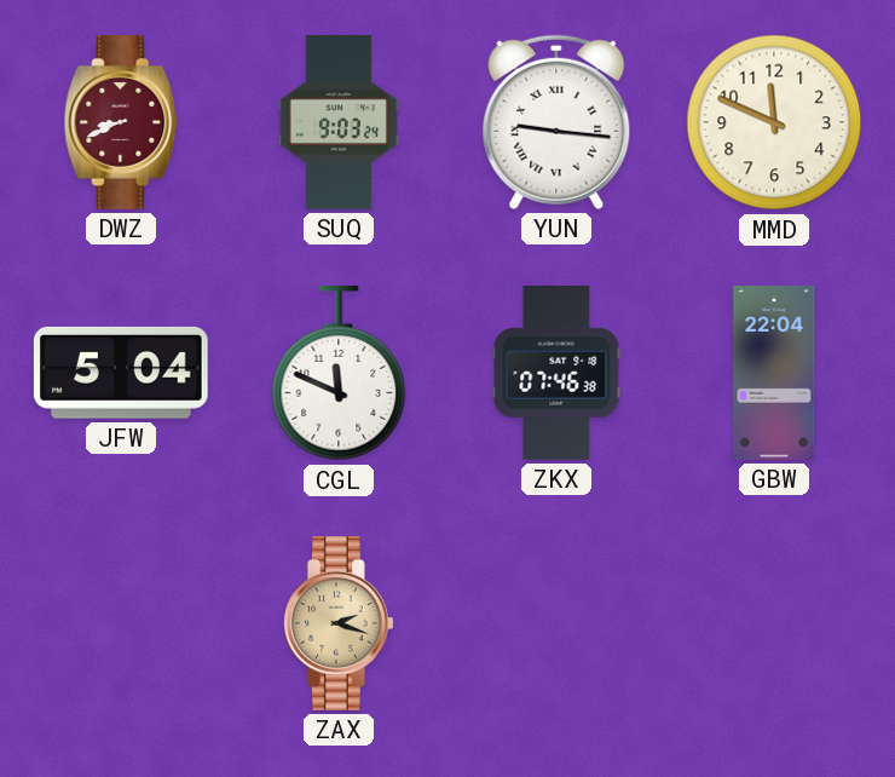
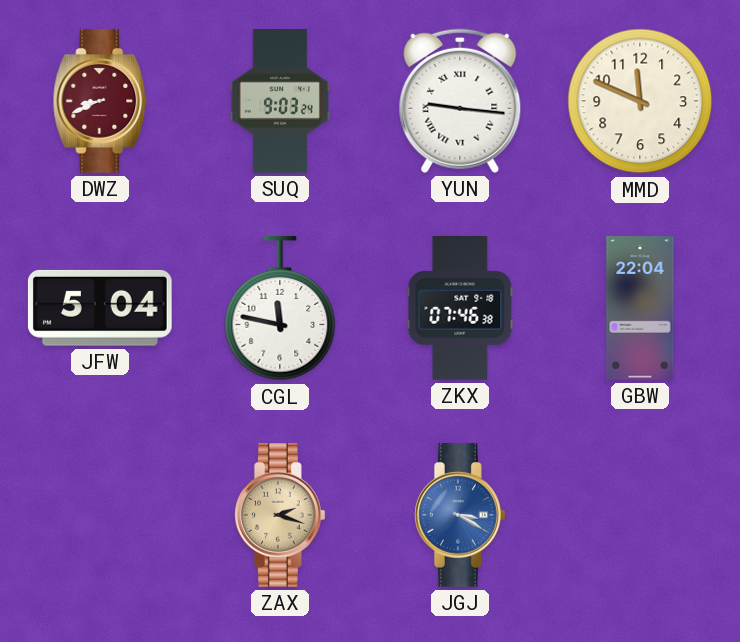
CGL: 11:49 -> 11:47
JGJ: none -> 3:20
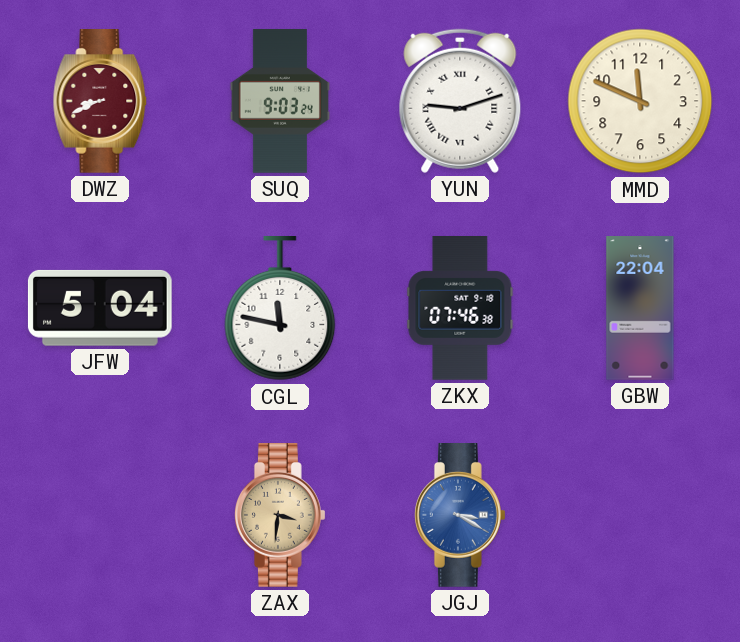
YUN: 9:16 -> 9:12
ZAX: 2:18 -> 3:31
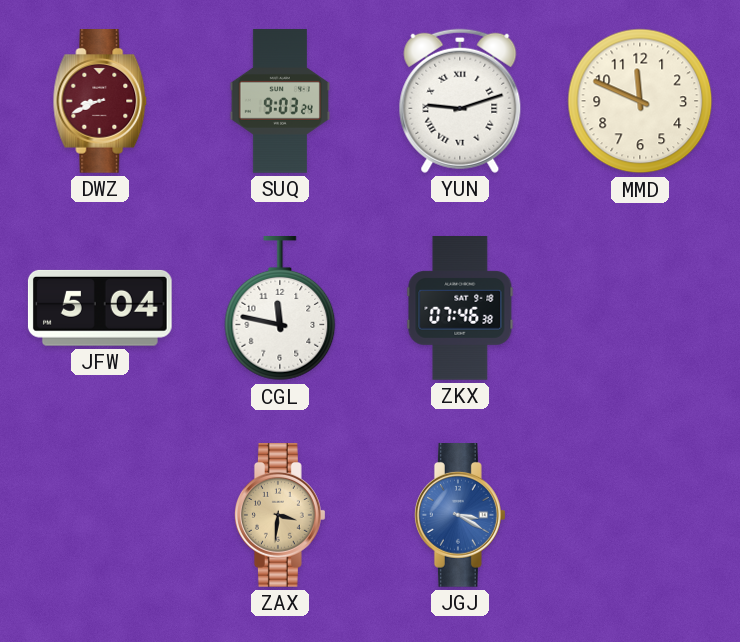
GBW: 22:04 -> none
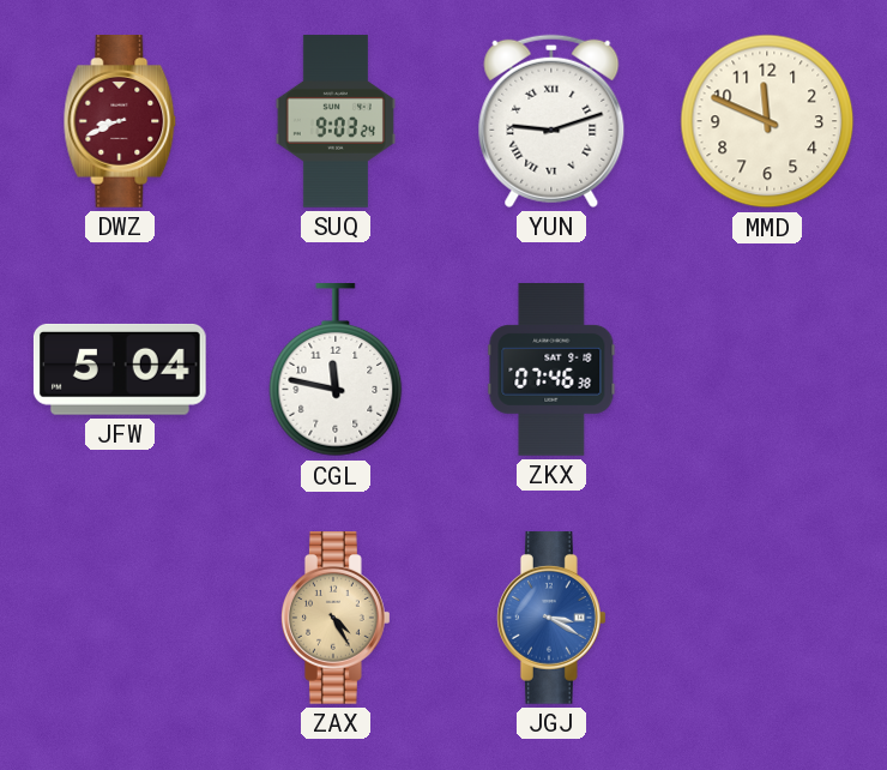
ZAX: 3:31 -> 4:25
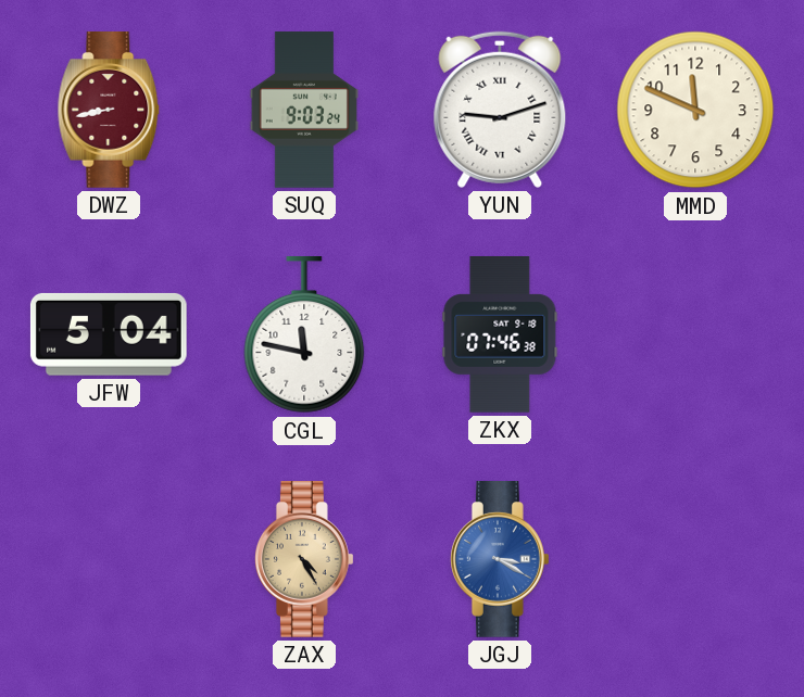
DWZ: 8:41 -> 8:43
